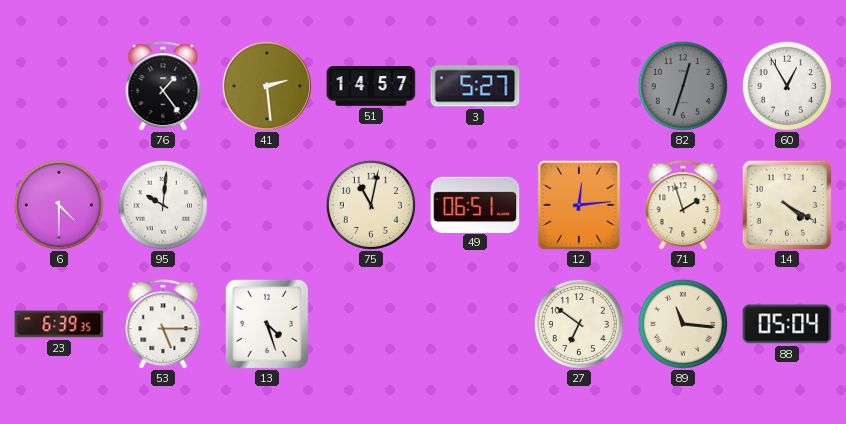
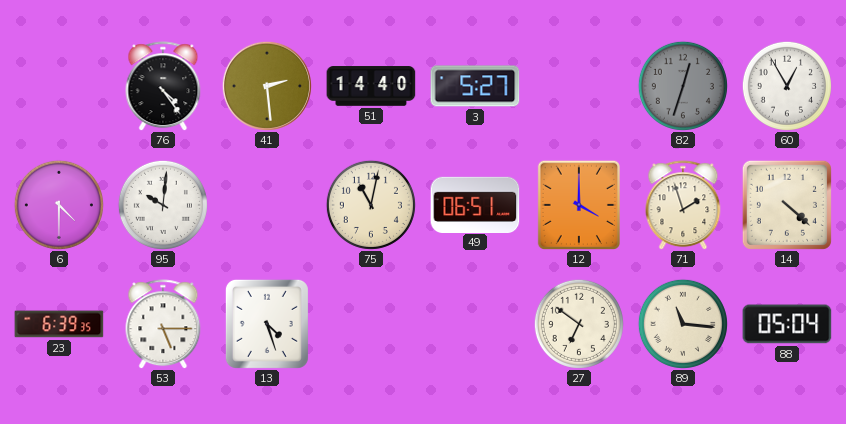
76: 1:24 -> 4:24
51: 14:57 -> 14:40
12: 12:14 -> 4:00
14: 4:20 -> 4:22
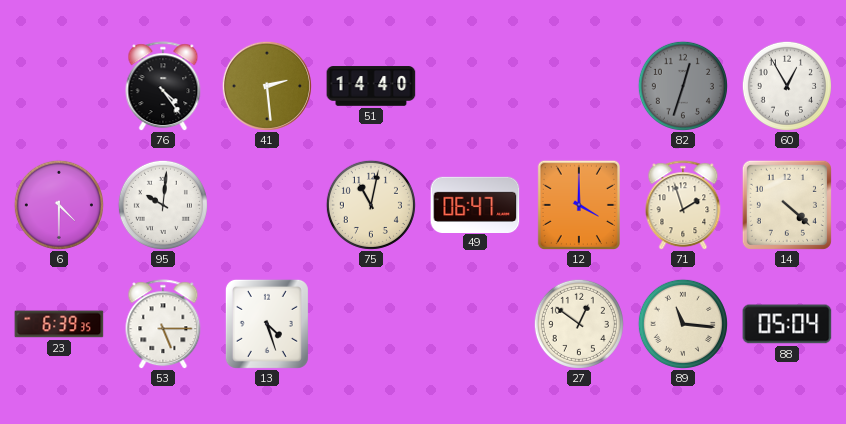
3: 5:27 -> none
49: 06:51 -> 06:47
27: 6:51 -> 12:51
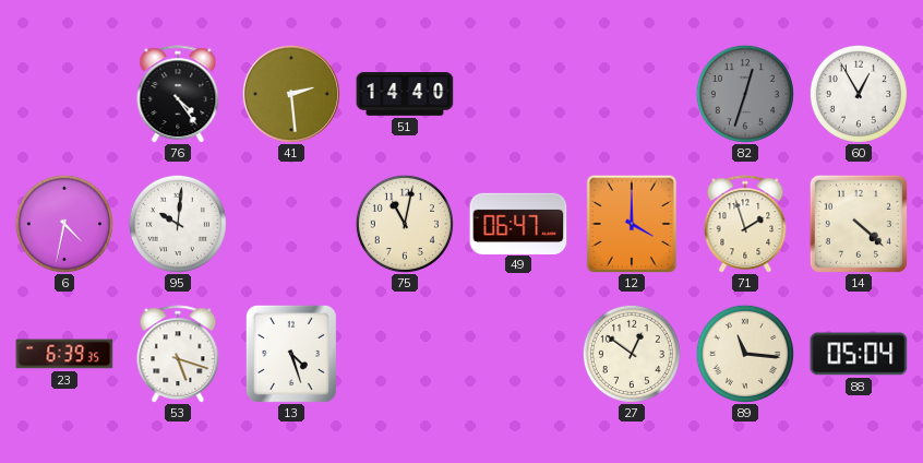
6: 4:30 -> 4:32
53: 5:15 -> 5:18
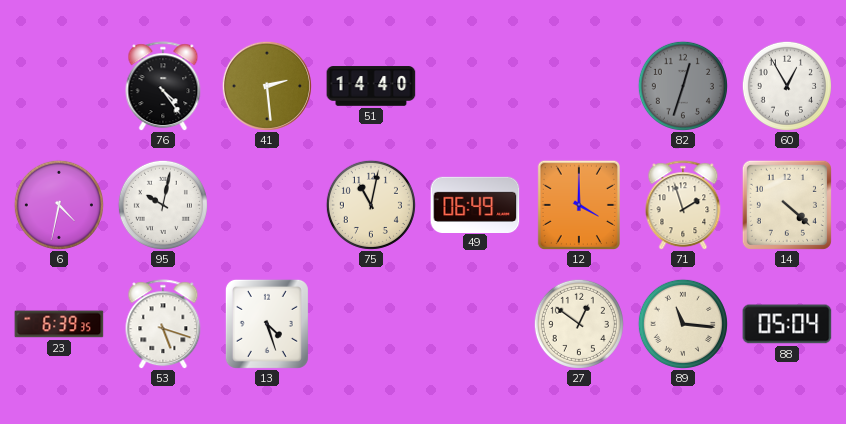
95: 10:01 -> 10:02
49: 06:47 -> 06:49
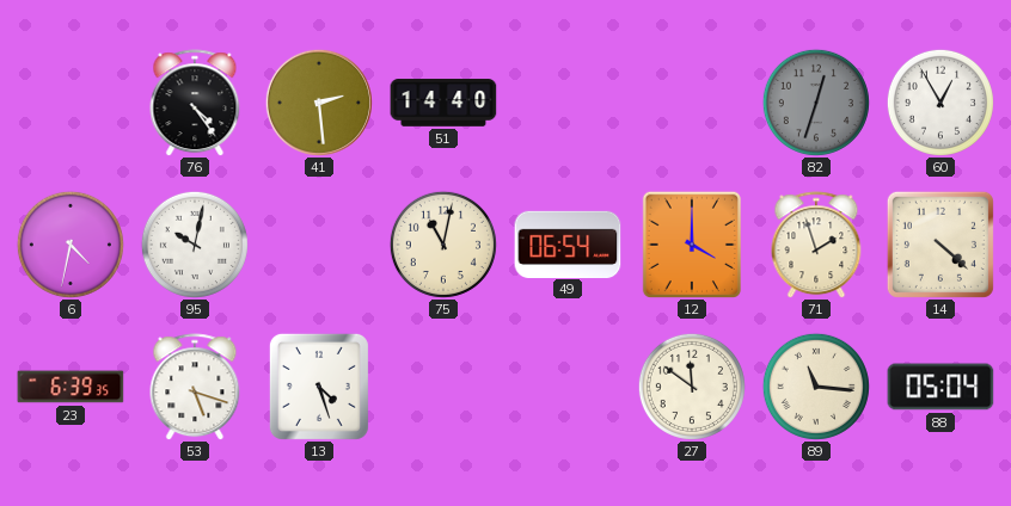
49: 06:49 -> 06:54
27: 12:51 -> 11:51
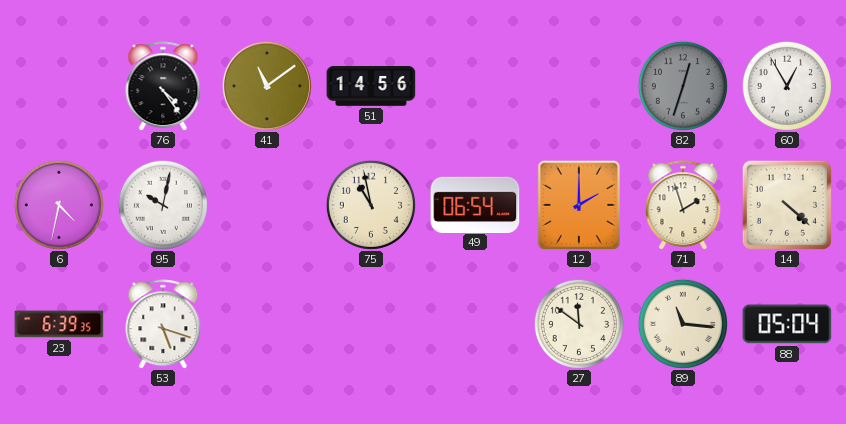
41: 2:29 -> 11:09
51: 14:40 -> 14:56
75: 11:02 -> 10:58
12: 4:00 -> 2:00
13: 4:27 -> none
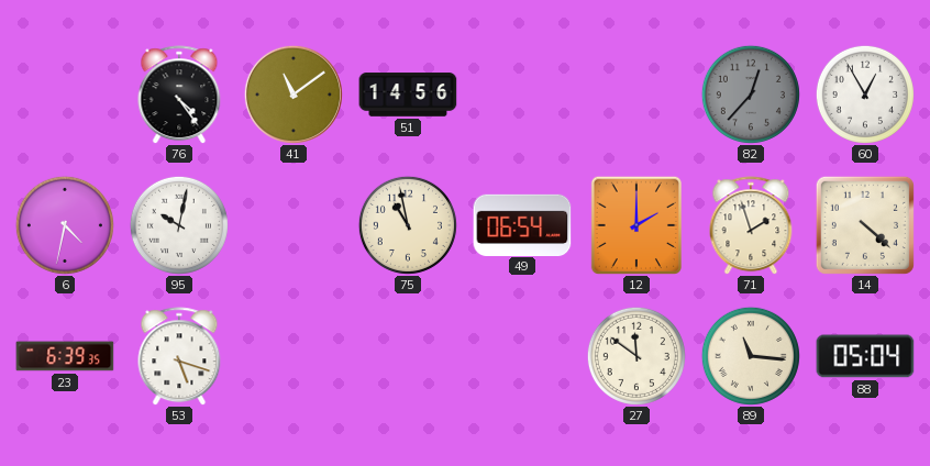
82: 12:33 -> 12:37
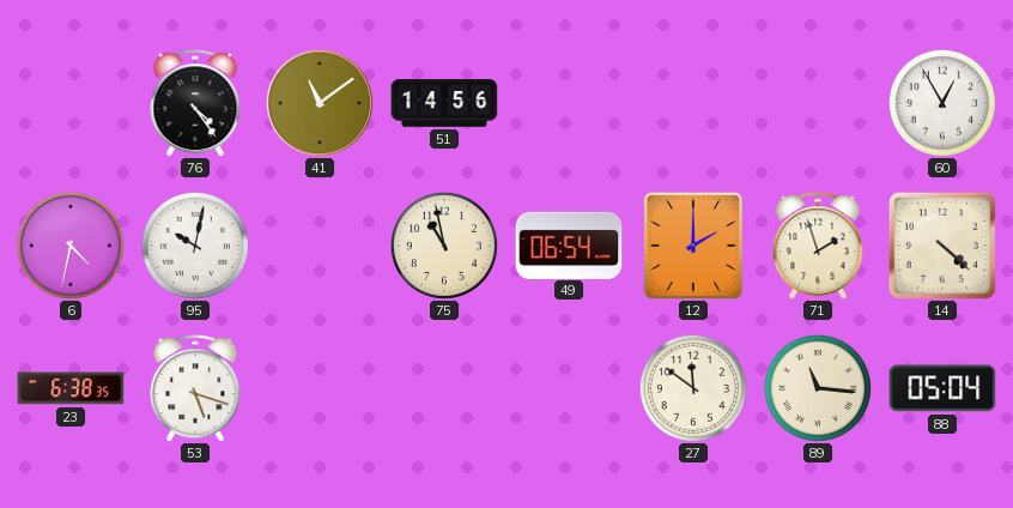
82: 12:37 -> none
23: 6:39 -> 6:38
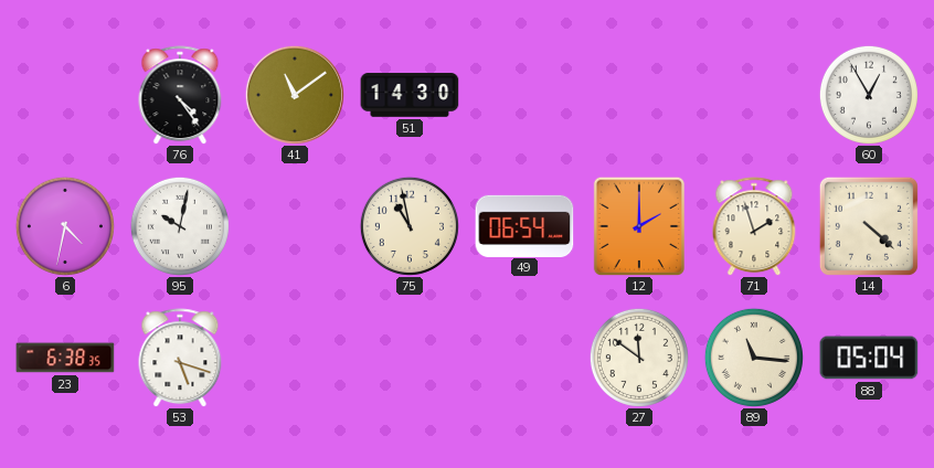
51: 14:56 -> 14:30
